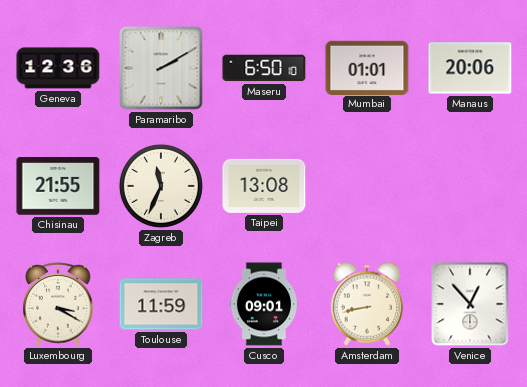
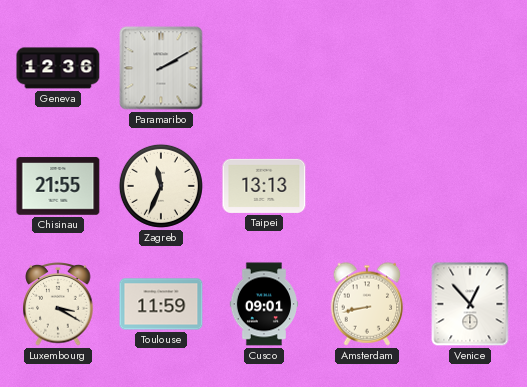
Maseru: 6:50 -> none
Mumbai: 01:01 -> none
Manaus: 20:06 -> none
Taipei: 13:08 -> 13:13
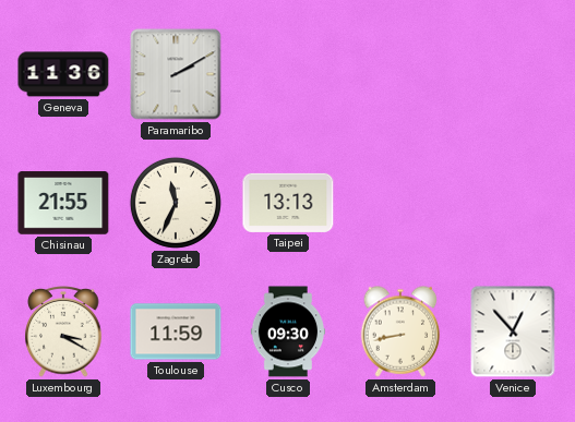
Geneva: 12:36 -> 11:36
Cusco: 09:01 -> 09:30
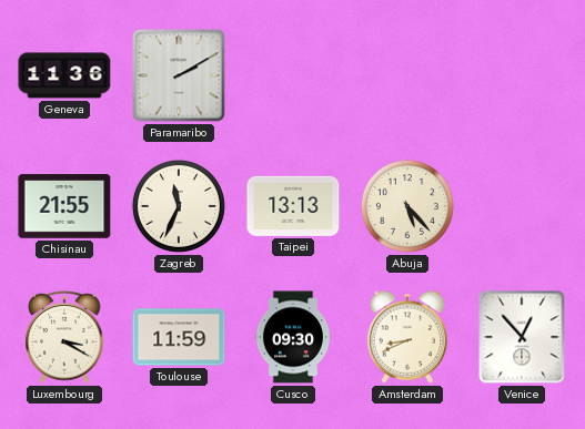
Abuja: none -> 5:23
Amsterdam: 8:43 -> 8:41
